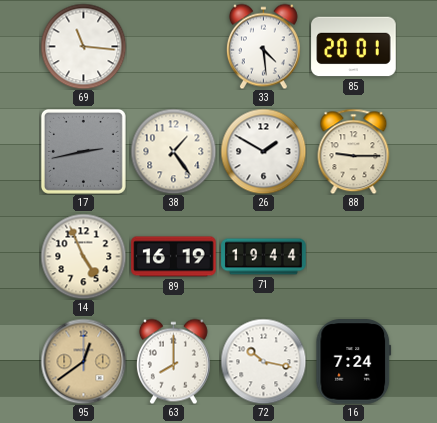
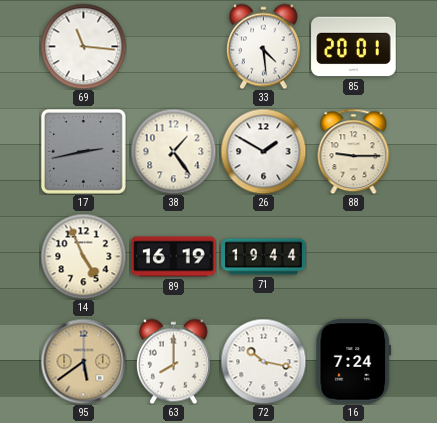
95: 12:39 -> 5:39
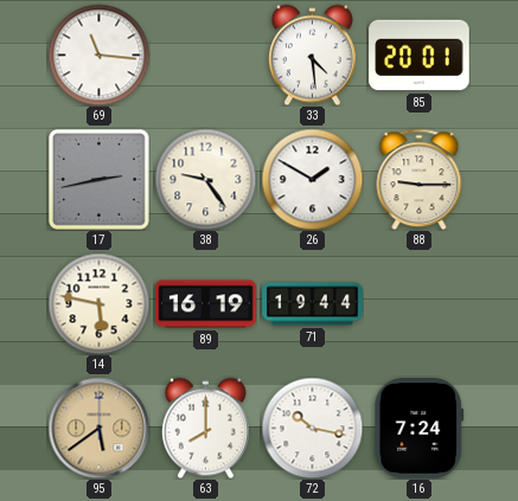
38: 1:24 -> 9:24
14: 4:56 -> 5:47
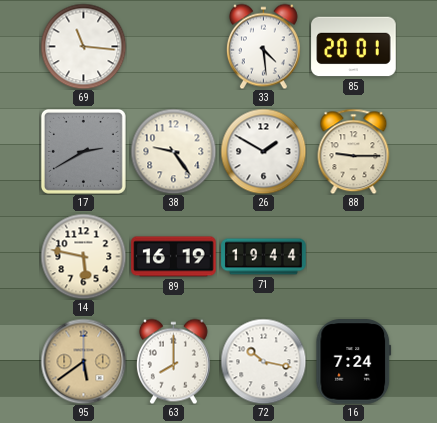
17: 2:43 -> 2:40
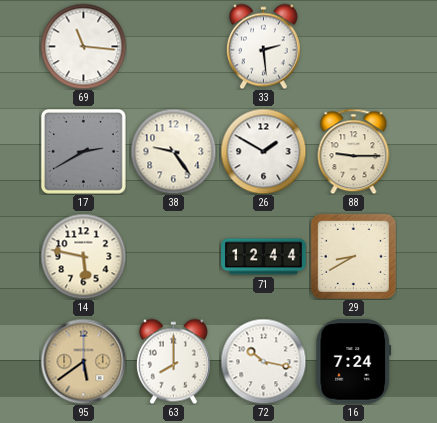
33: 4:29 -> 2:29
85: 20:01 -> none
89: 16:19 -> none
71: 19:44 -> 12:44
29: none -> 8:40
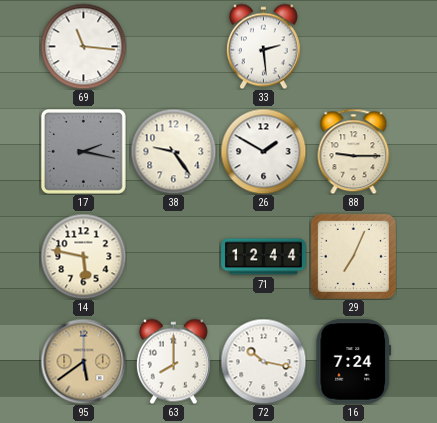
17: 2:40 -> 2:17
29: 8:40 -> 7:04
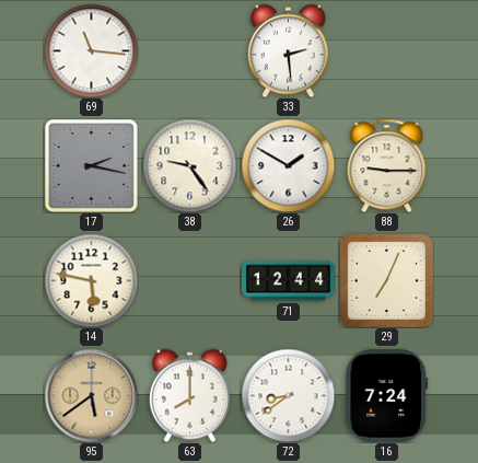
72: 10:17 -> 8:39
